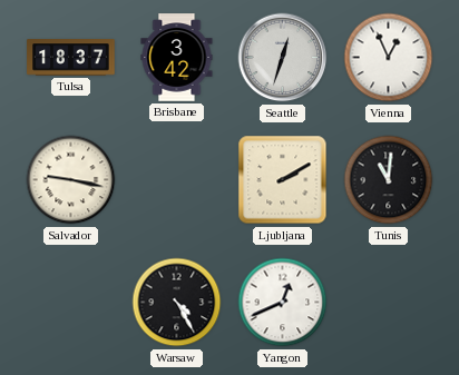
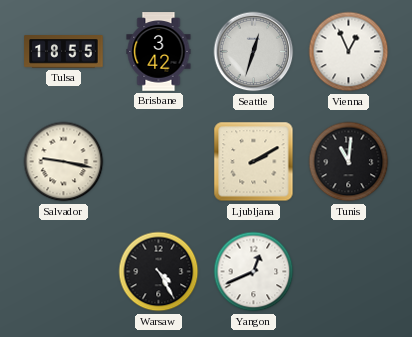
Tulsa: 18:37 -> 18:55
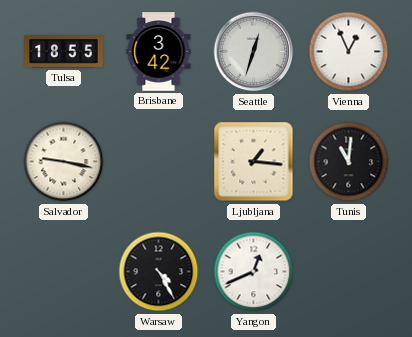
Ljubljana: 2:10 -> 1:16
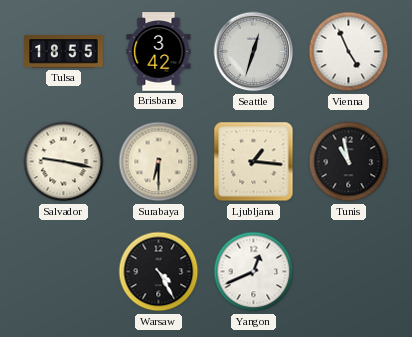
Vienna: 12:56 -> 4:56
Surabaya: none -> 6:30
Tunis: 11:01 -> 10:58
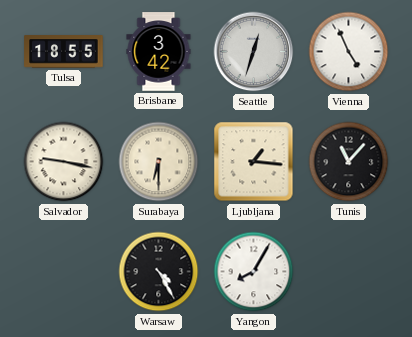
Tunis: 10:58 -> 11:07
Yangon: 12:41 -> 8:05
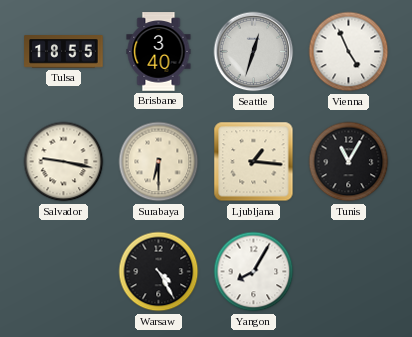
Brisbane: 3:42 -> 3:40
Tunis: 11:07 -> 11:05
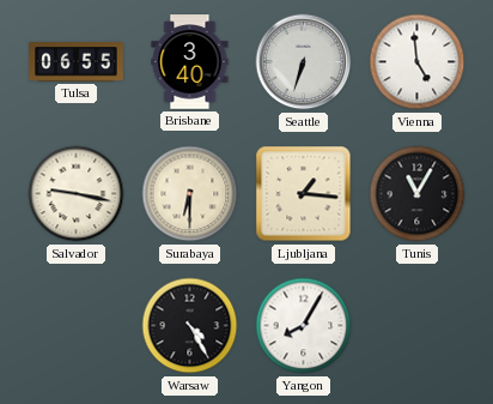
Tulsa: 18:55 -> 06:55
Seattle: 12:33 -> 6:33
Vienna: 4:56 -> 4:59
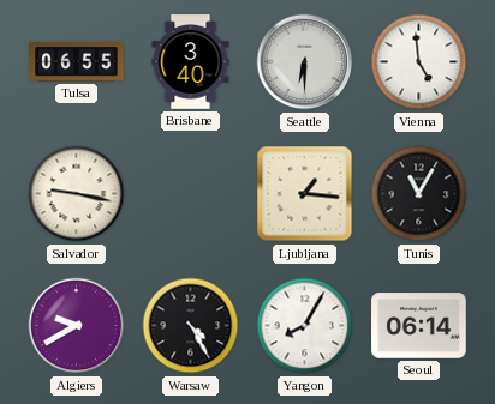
Seattle: 6:33 -> 6:30
Surabaya: 6:30 -> none
Algiers: none -> 9:40
Seoul: none -> 06:14
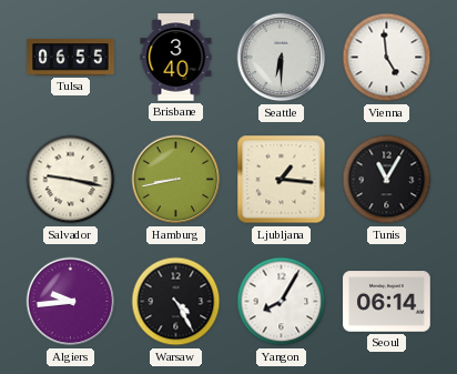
Hamburg: none -> 8:43
Algiers: 9:40 -> 9:44
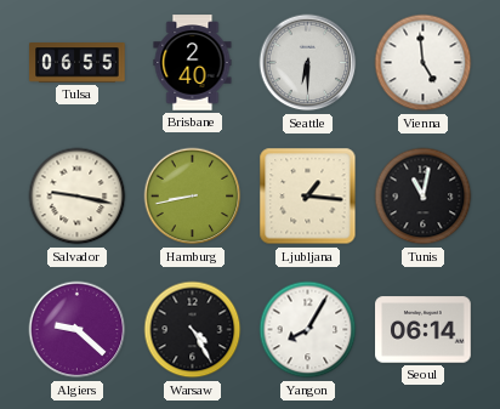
Brisbane: 3:40 -> 2:40
Tunis: 11:05 -> 11:02
Algiers: 9:44 -> 9:22
